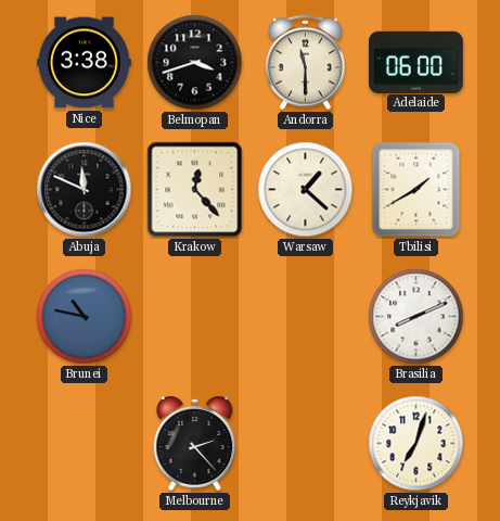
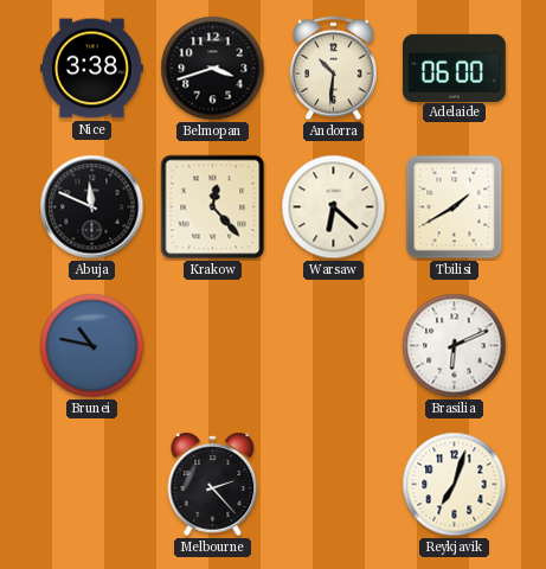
Andorra: 11:30 -> 10:31
Warsaw: 1:22 -> 6:22
Brasilia: 8:11 -> 6:11
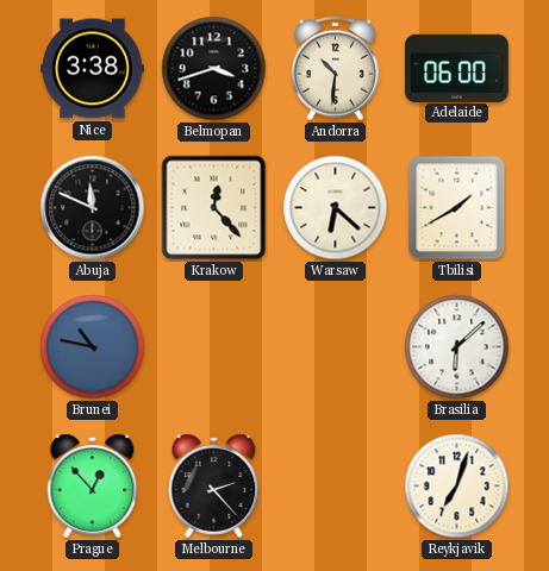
Brasilia: 6:11 -> 6:08
Prague: none -> 12:53
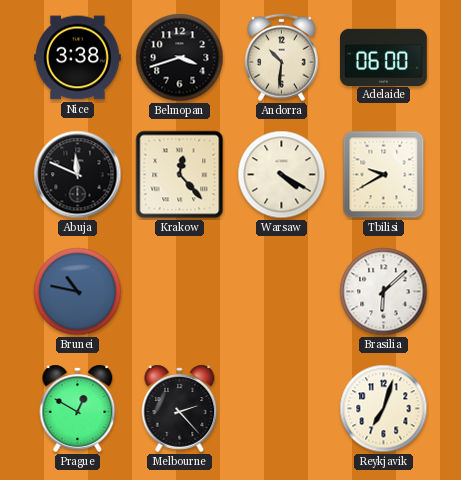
Warsaw: 6:22 -> 4:20
Tbilisi: 1:40 -> 9:40
Prague: 12:53 -> 12:50
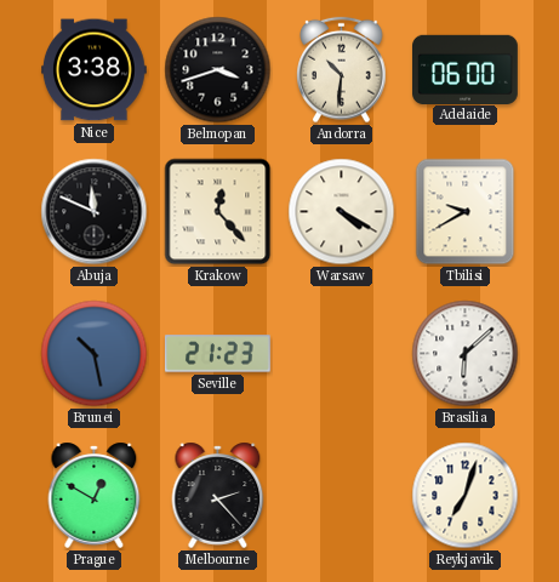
Brunei: 10:47 -> 10:28
Seville: none -> 21:23
